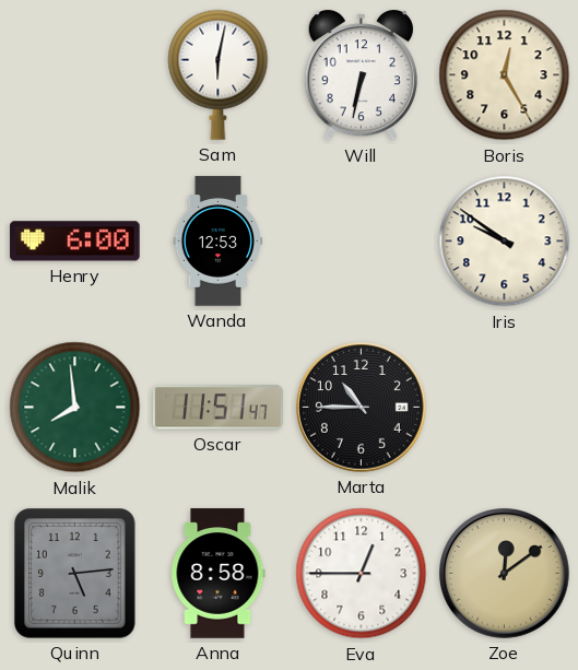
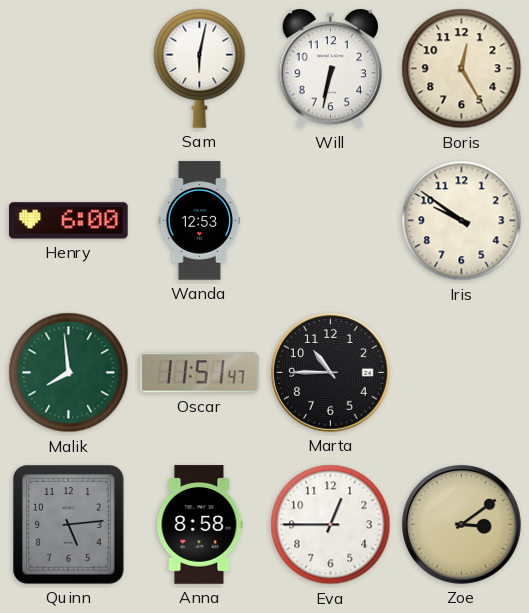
Zoe: 12:09 -> 3:09
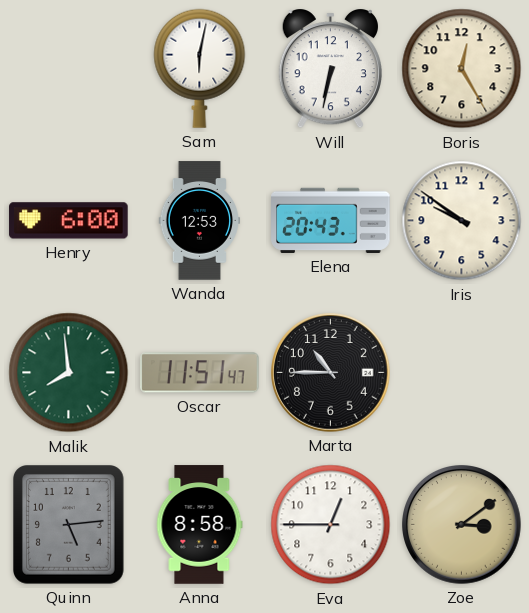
Elena: none -> 20:43
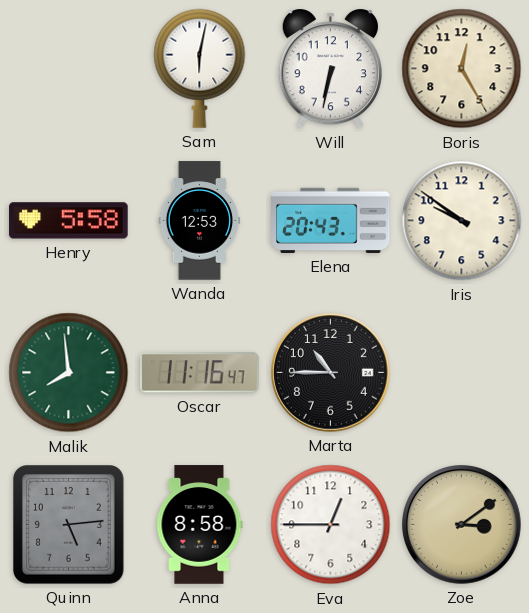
Henry: 6:00 -> 5:58
Oscar: 11:51 -> 11:16
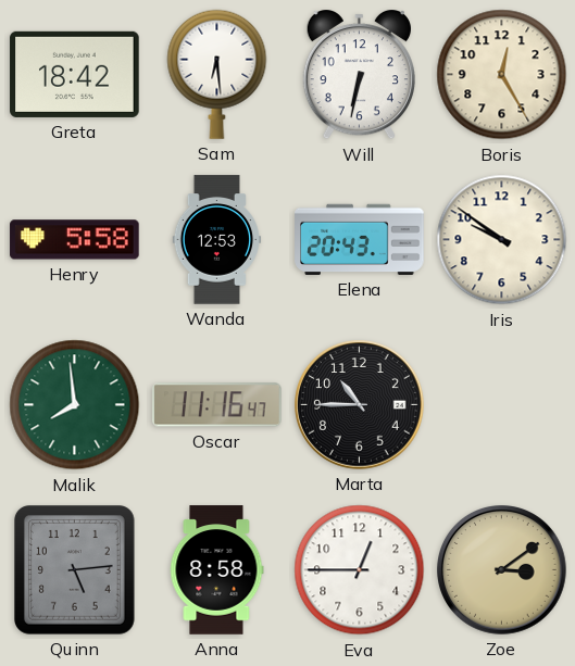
Greta: none -> 18:42
Sam: 6:02 -> 6:29
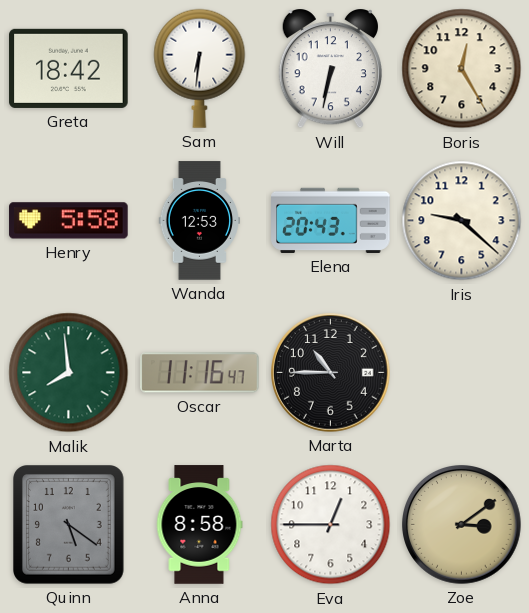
Sam: 6:29 -> 6:31
Iris: 9:51 -> 9:22
Quinn: 5:14 -> 5:21
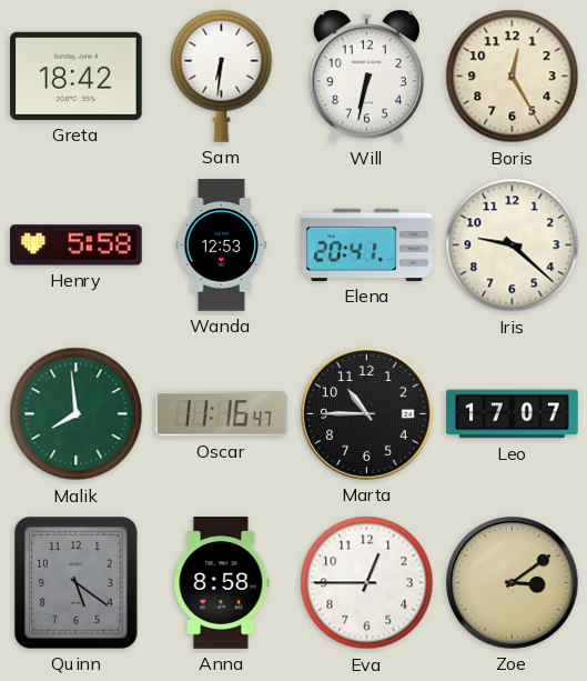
Elena: 20:43 -> 20:41
Leo: none -> 17:07
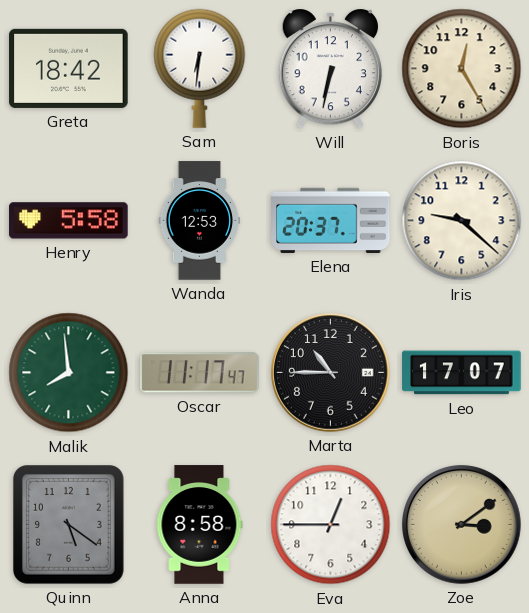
Elena: 20:41 -> 20:37
Oscar: 11:16 -> 11:17
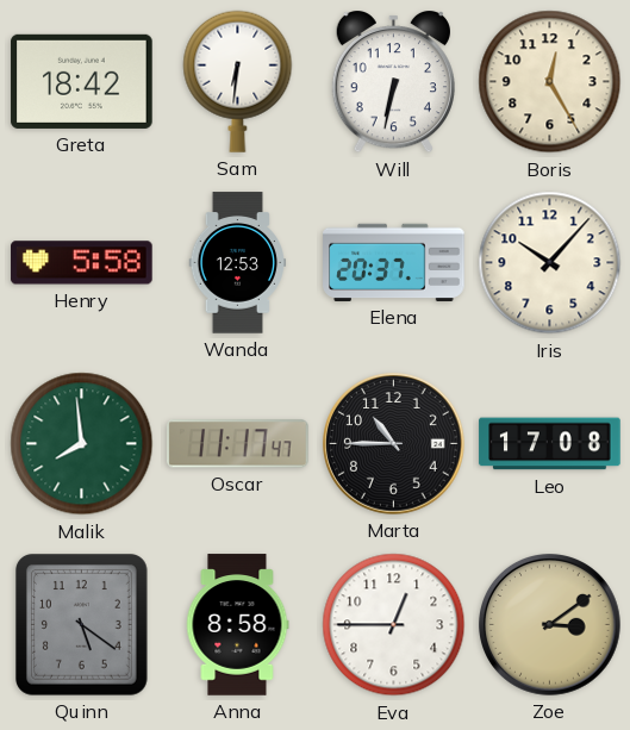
Iris: 9:22 -> 10:07
Leo: 17:07 -> 17:08
